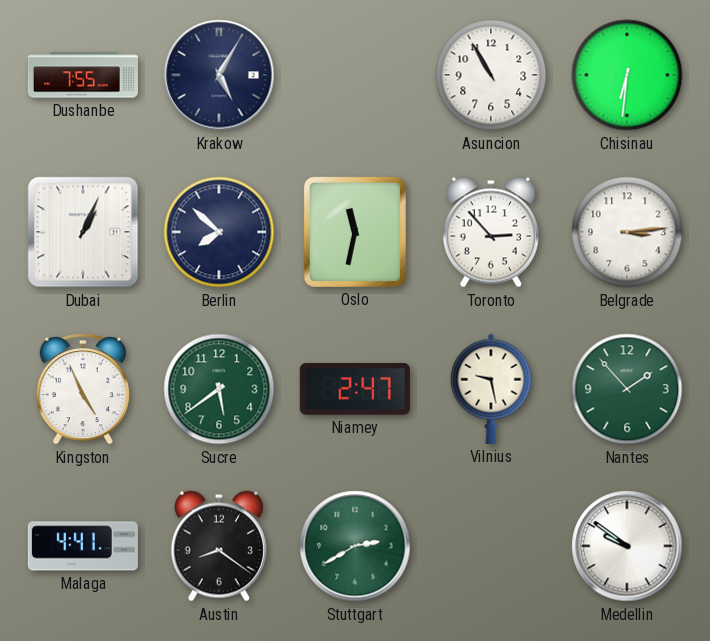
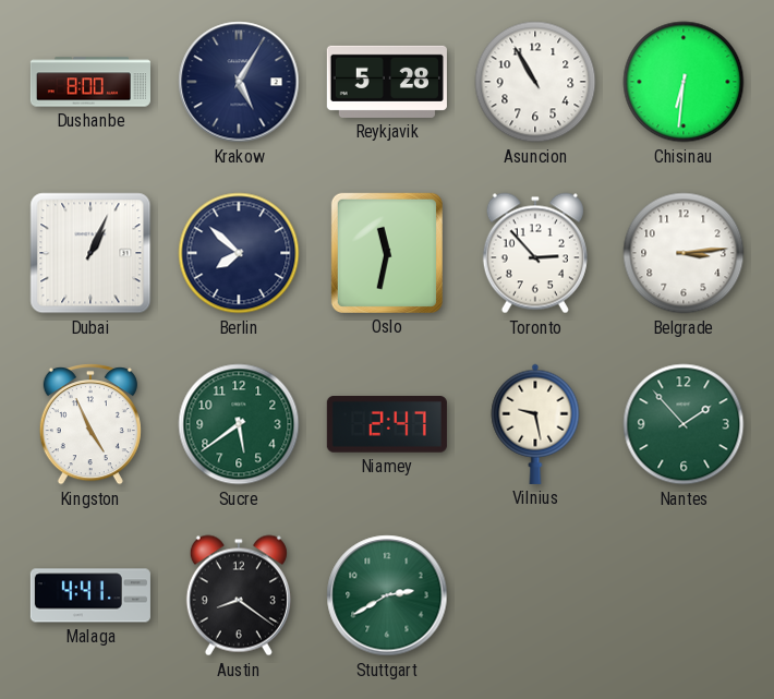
Dushanbe: 7:55 -> 8:00
Reykjavik: none -> 5:28
Medellin: 9:51 -> none
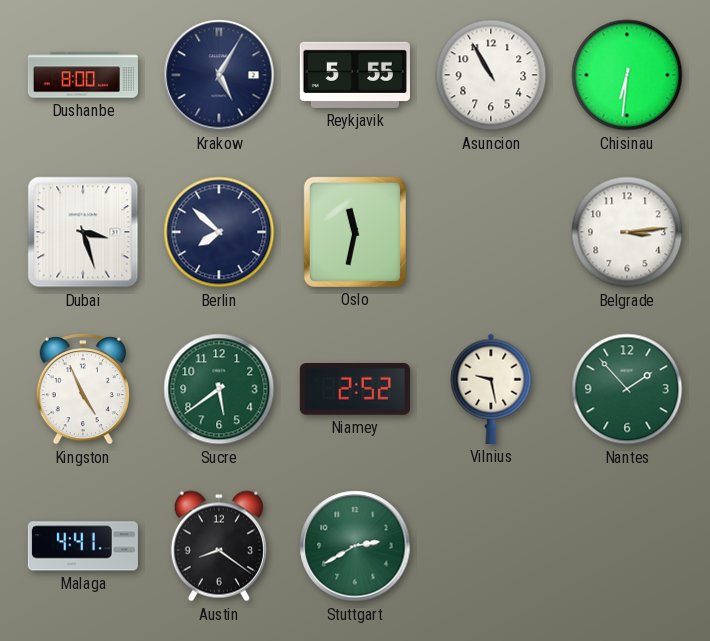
Reykjavik: 5:28 -> 5:55
Dubai: 1:04 -> 3:27
Toronto: 2:53 -> none
Niamey: 2:47 -> 2:52
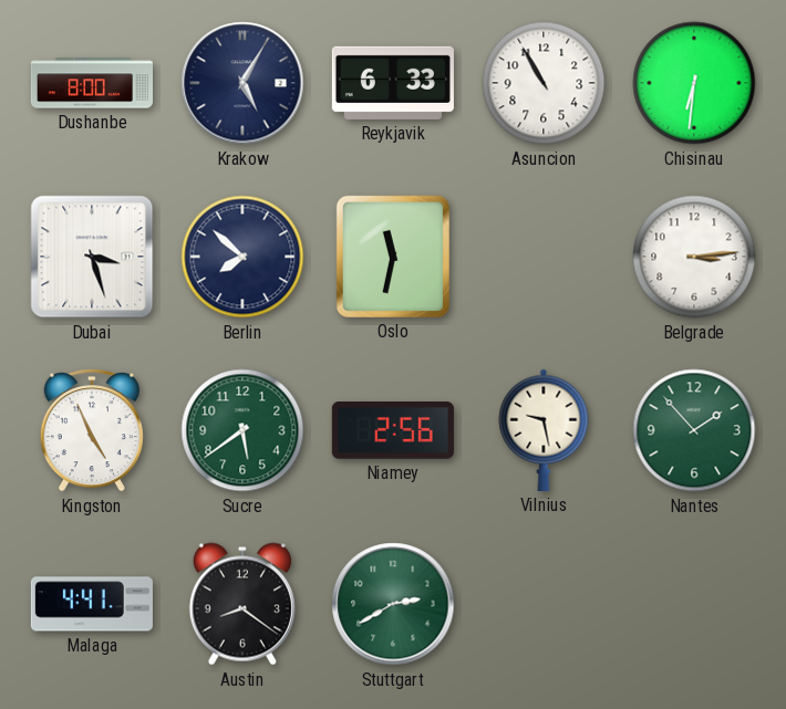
Reykjavik: 5:55 -> 6:33
Niamey: 2:52 -> 2:56
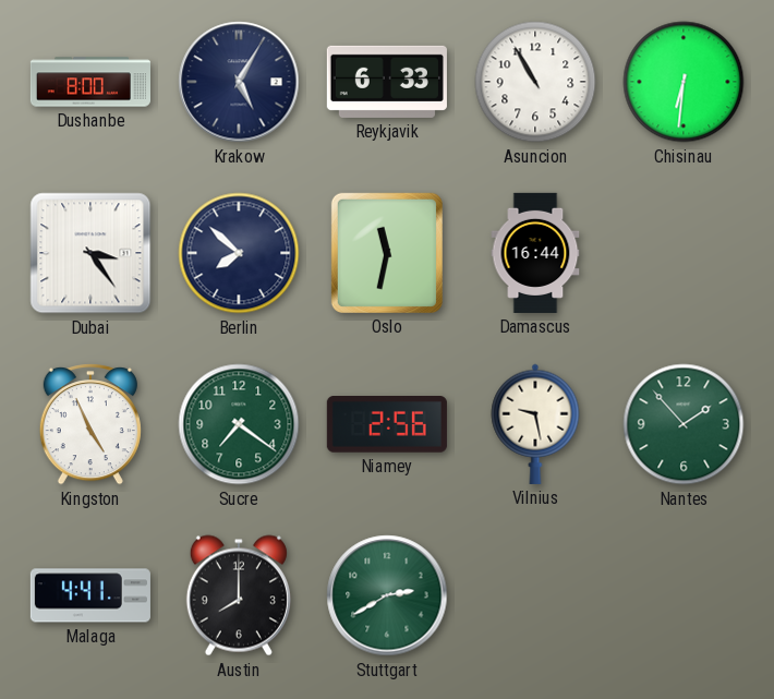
Dubai: 3:27 -> 3:24
Damascus: none -> 16:44
Belgrade: 3:14 -> none
Sucre: 5:39 -> 7:21
Austin: 8:21 -> 8:00
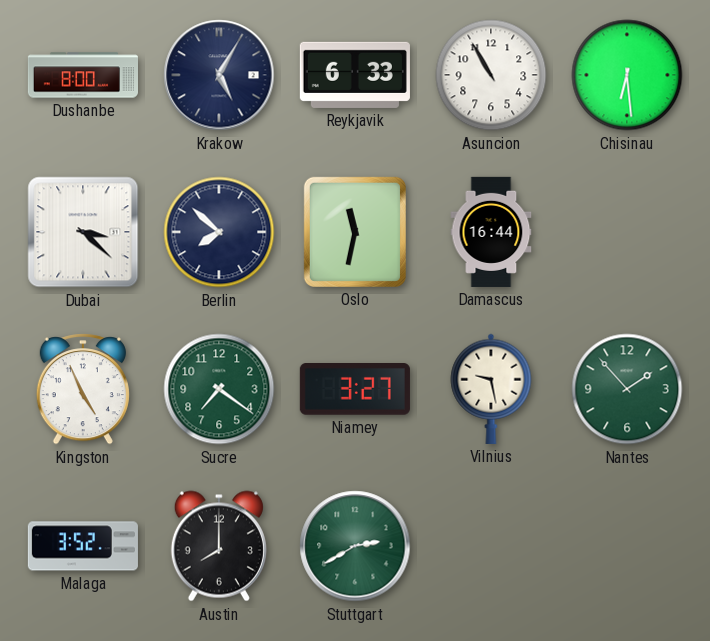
Chisinau: 6:31 -> 6:29
Dubai: 3:24 -> 3:22
Niamey: 2:56 -> 3:27
Malaga: 4:41 -> 3:52
